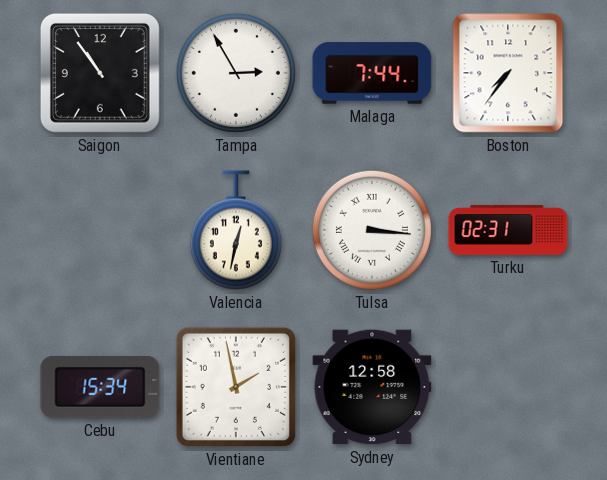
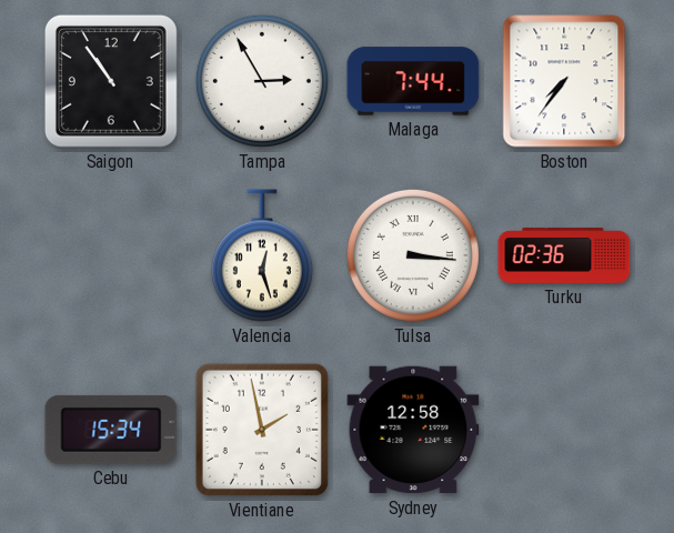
Valencia: 12:32 -> 12:27
Turku: 02:31 -> 02:36
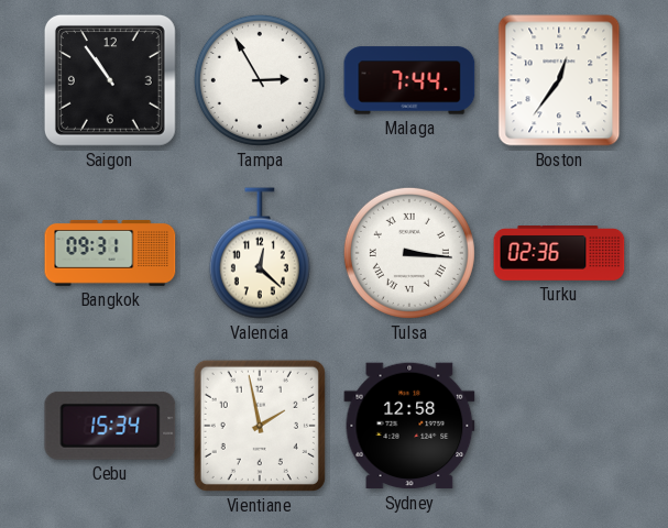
Boston: 7:36 -> 12:36
Bangkok: none -> 09:31
Valencia: 12:27 -> 12:22
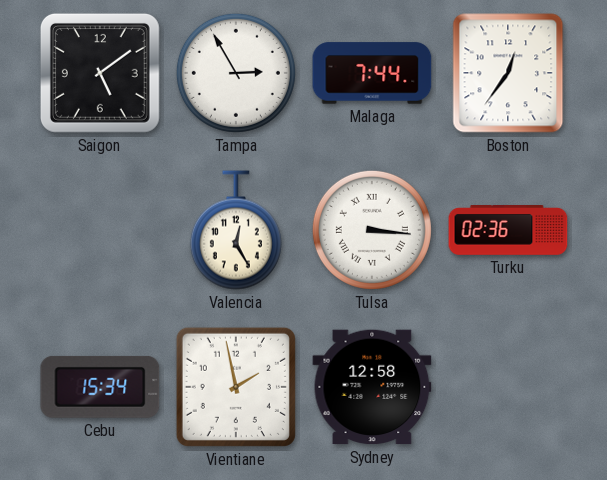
Saigon: 10:54 -> 5:09
Bangkok: 09:31 -> none
Valencia: 12:22 -> 12:25
